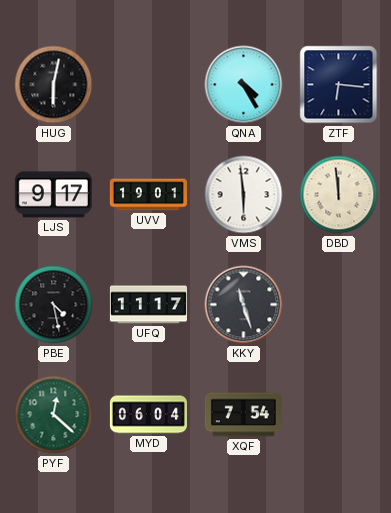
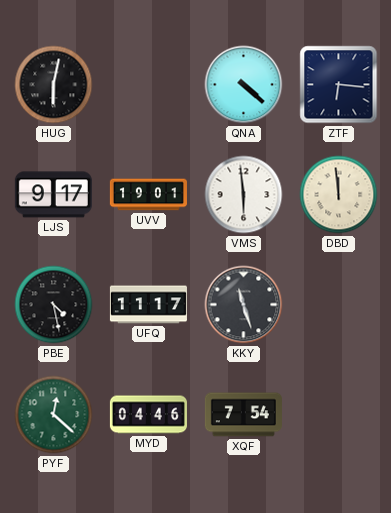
QNA: 4:25 -> 4:22
MYD: 06:04 -> 04:46
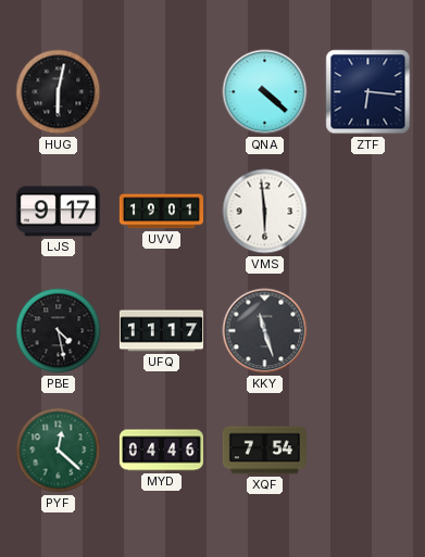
DBD: 11:59 -> none
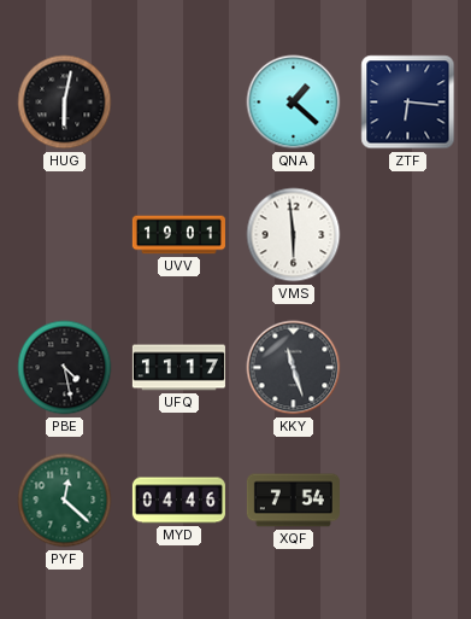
QNA: 4:22 -> 1:22
LJS: 9:17 -> none
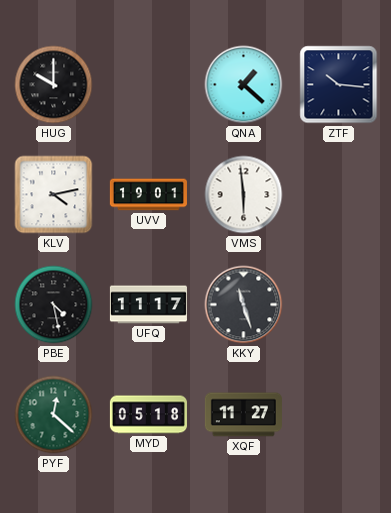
HUG: 6:02 -> 10:00
ZTF: 6:16 -> 10:16
KLV: none -> 4:13
MYD: 04:46 -> 05:18
XQF: 7:54 -> 11:27
